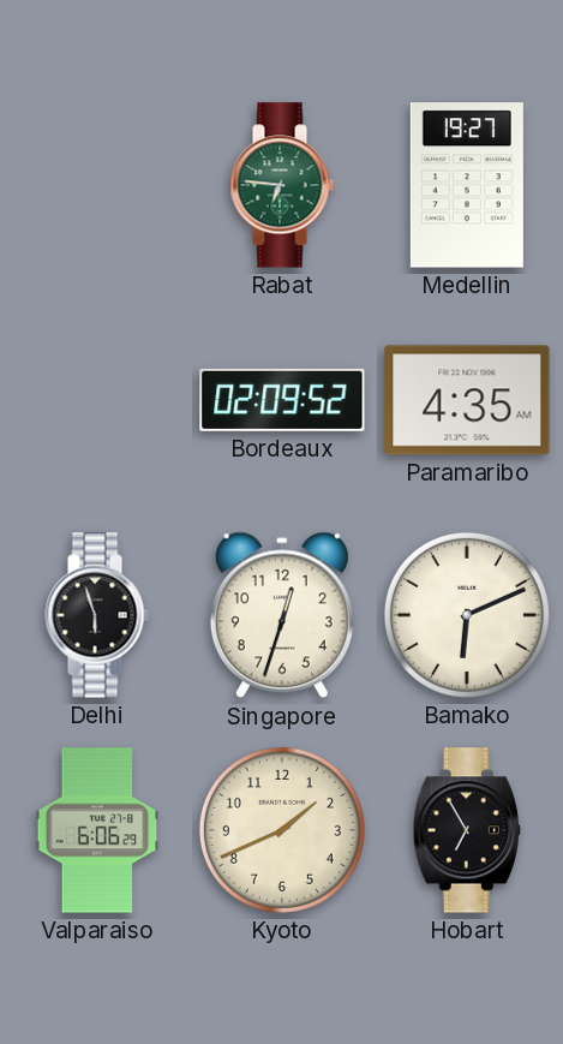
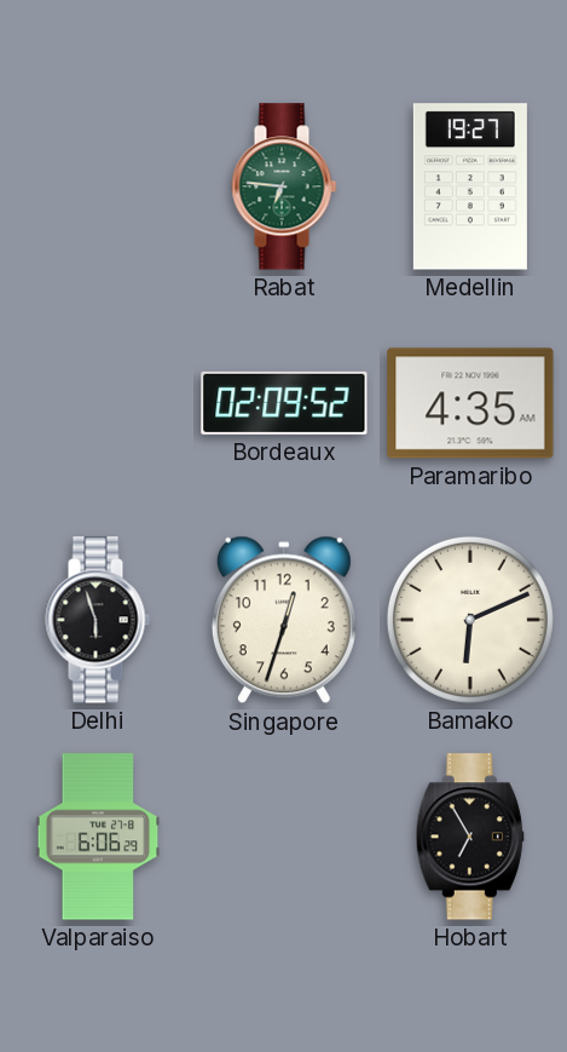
Kyoto: 1:41 -> none
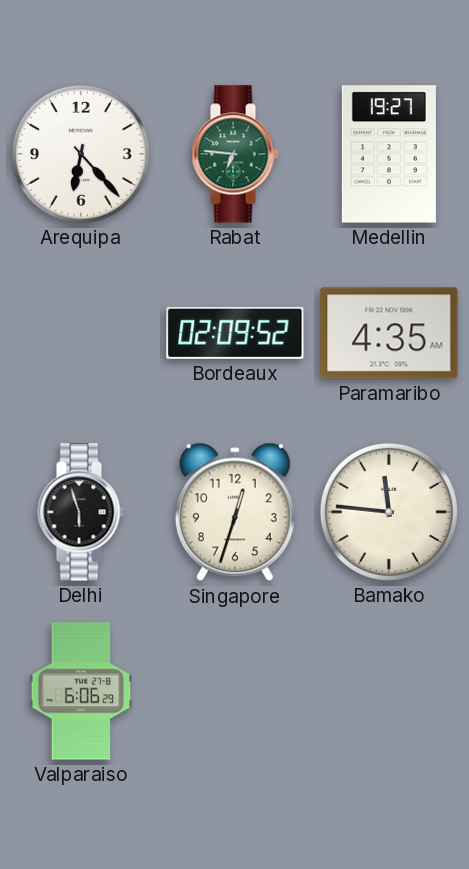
Arequipa: none -> 6:23
Bamako: 6:11 -> 11:46
Hobart: 6:55 -> none
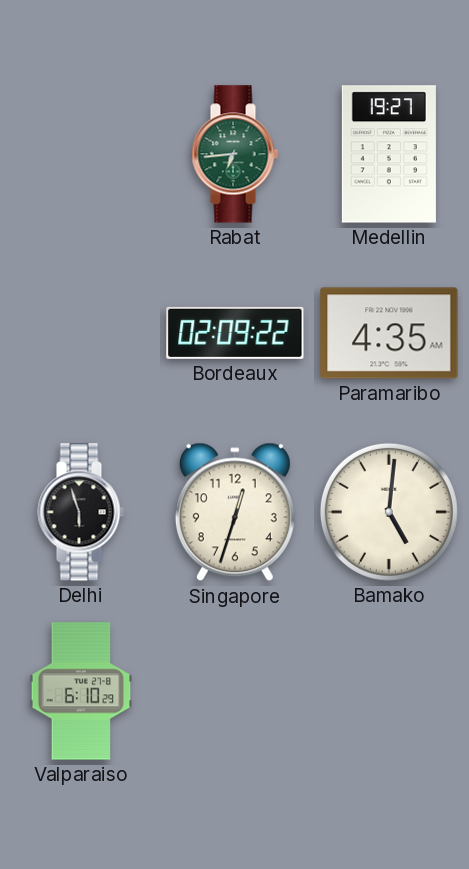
Arequipa: 6:23 -> none
Rabat: 6:46 -> 6:44
Bordeaux: 02:09:52 -> 02:09:22
Bamako: 11:46 -> 5:01
Valparaiso: 6:06 -> 6:10
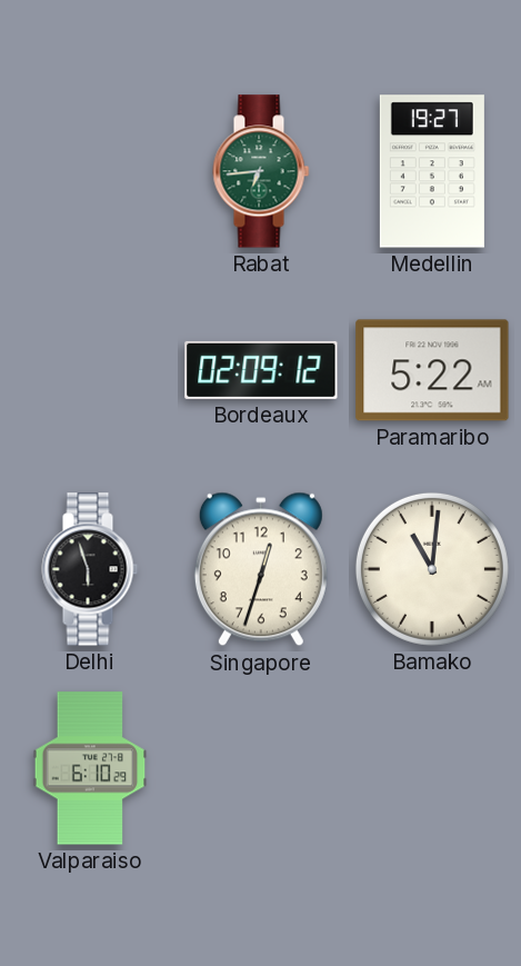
Bordeaux: 02:09:22 -> 02:09:12
Paramaribo: 4:35 -> 5:22
Bamako: 5:01 -> 11:01
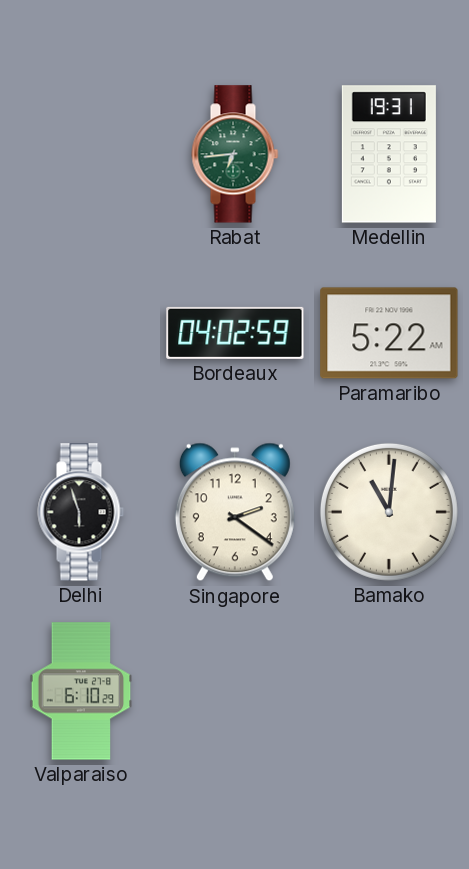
Medellin: 19:27 -> 19:31
Bordeaux: 02:09 -> 04:02
Singapore: 12:33 -> 2:21
